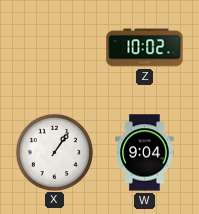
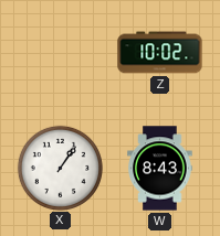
W: 9:04 -> 8:43
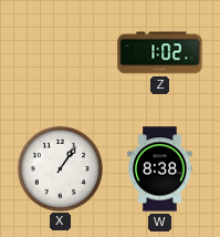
Z: 10:02 -> 1:02
W: 8:43 -> 8:38
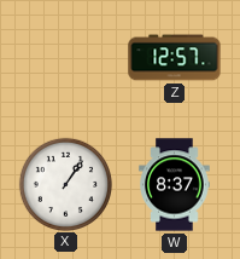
Z: 1:02 -> 12:57
W: 8:38 -> 8:37
